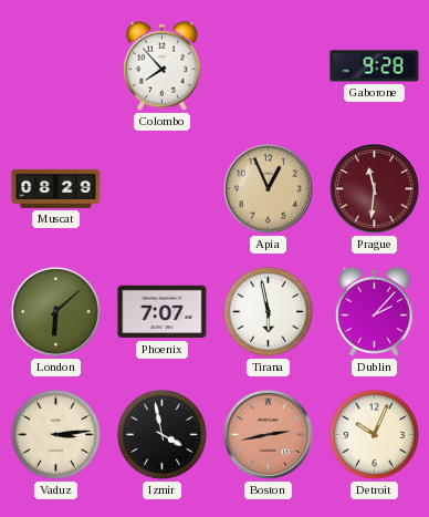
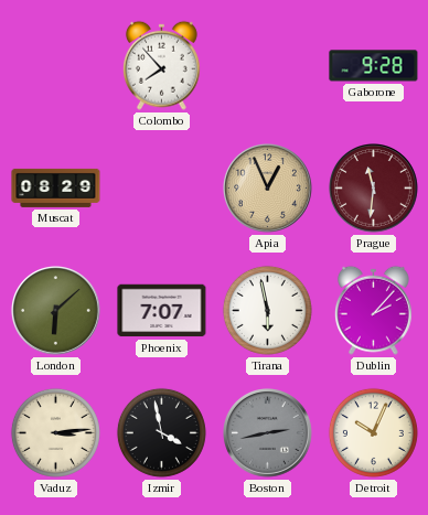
Boston dial: salmon -> grey
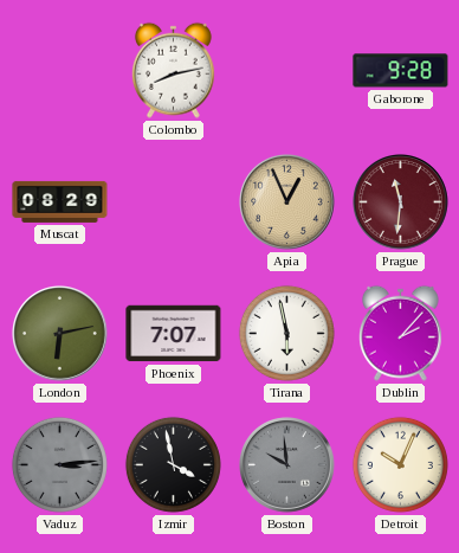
Colombo: 7:53 -> 8:13
London: 6:08 -> 6:13
Vaduz dial: cream -> grey
Boston: 2:43 -> 9:59
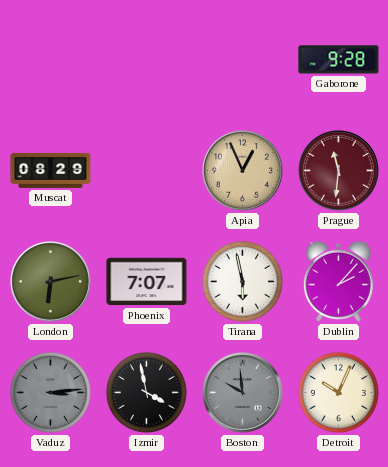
Colombo: 8:13 -> none
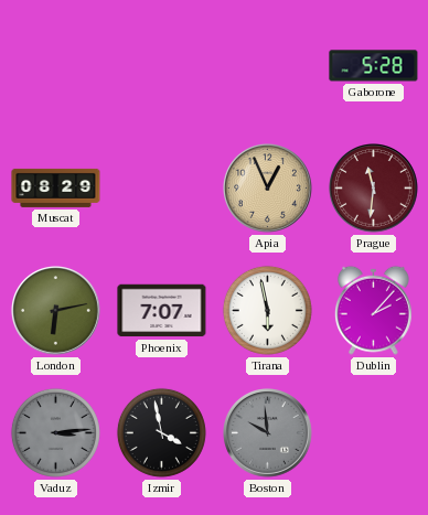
Gaborone: 9:28 -> 5:28
Detroit: 10:04 -> none
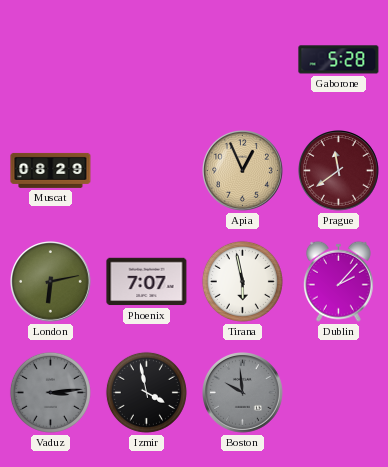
Prague: 11:31 -> 11:39
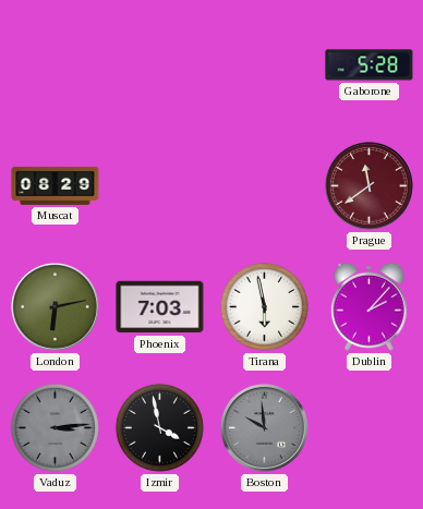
Apia: 12:56 -> none
Phoenix: 7:07 -> 7:03
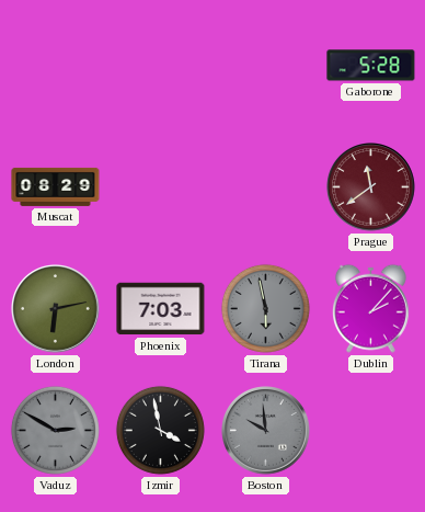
Tirana dial: white -> grey
Vaduz: 3:14 -> 2:50
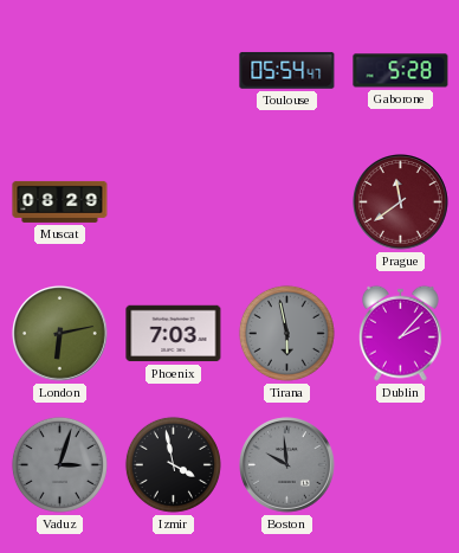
Toulouse: none -> 05:54
Vaduz: 2:50 -> 3:03
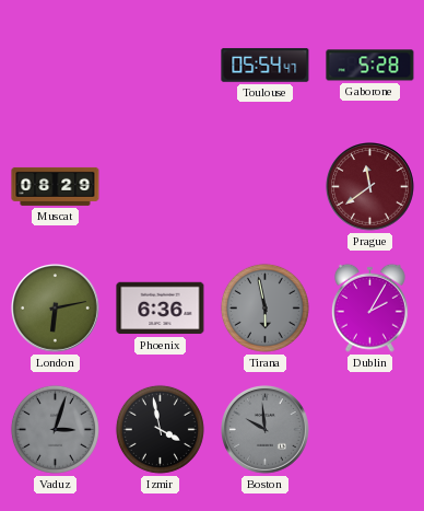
Phoenix: 7:03 -> 6:36
Dublin: 2:07 -> 2:05
